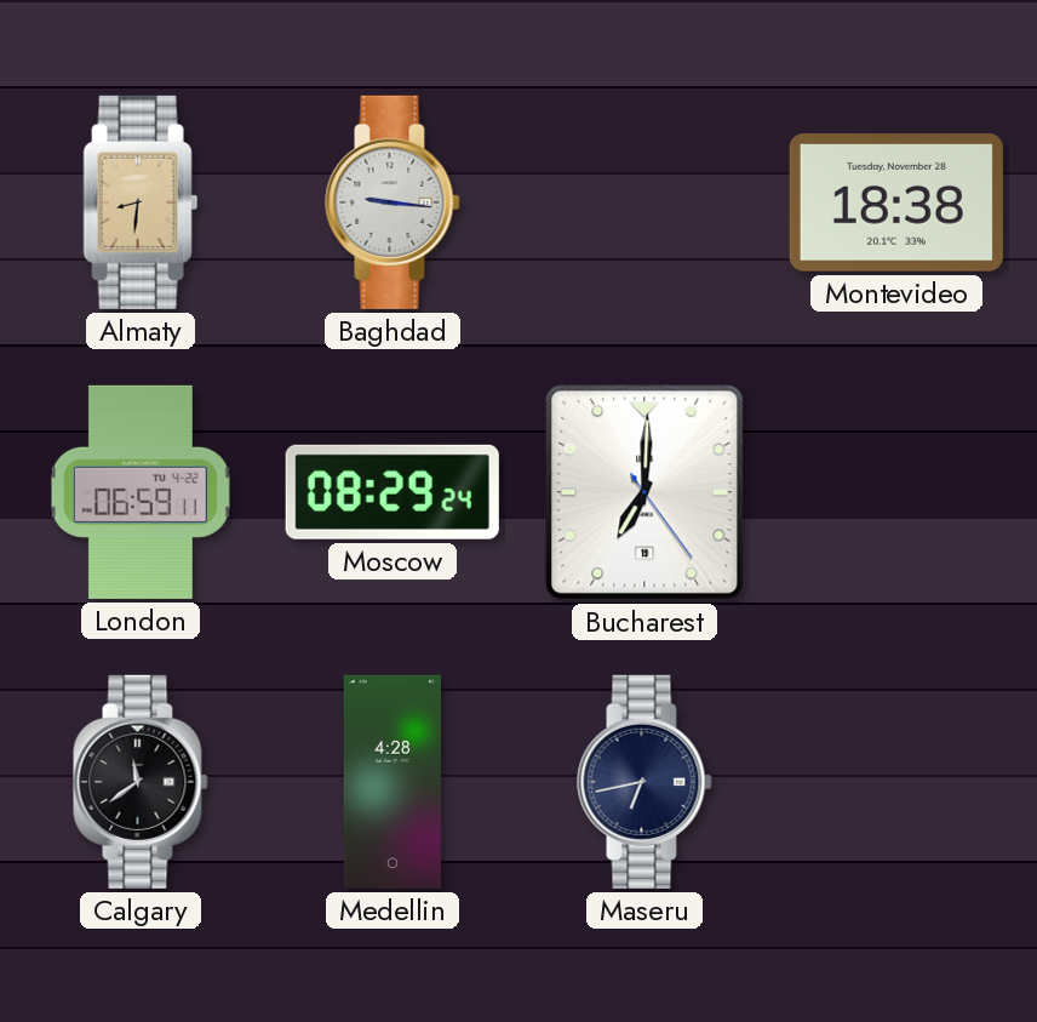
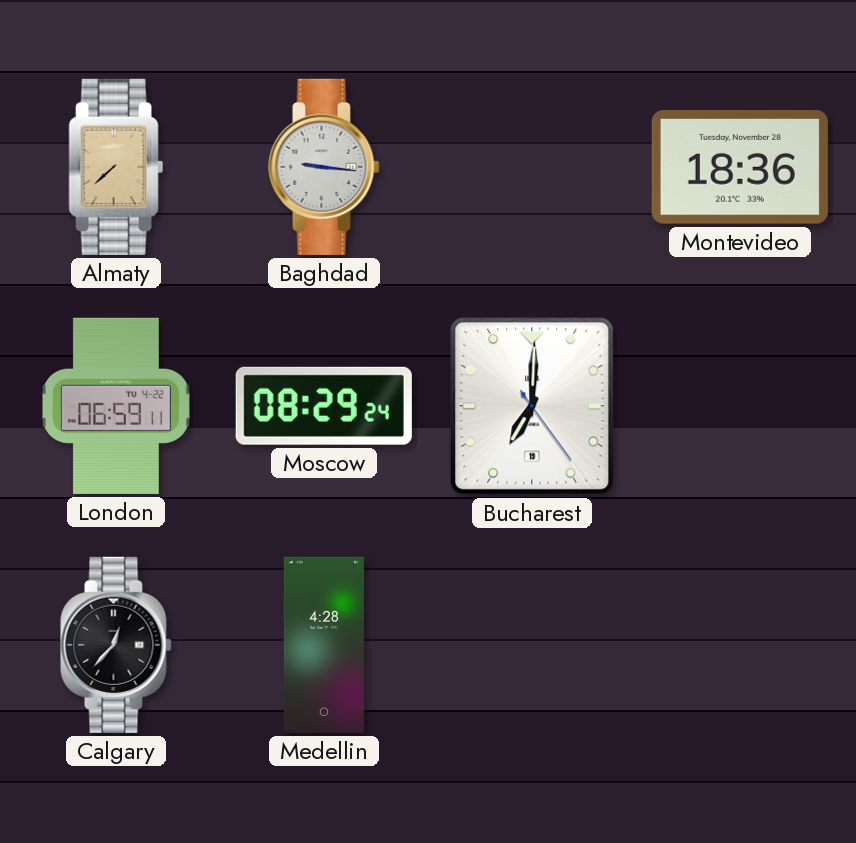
Almaty: 8:31 -> 7:38
Montevideo: 18:38 -> 18:36
Calgary: 11:39 -> 12:37
Maseru: 6:43 -> none
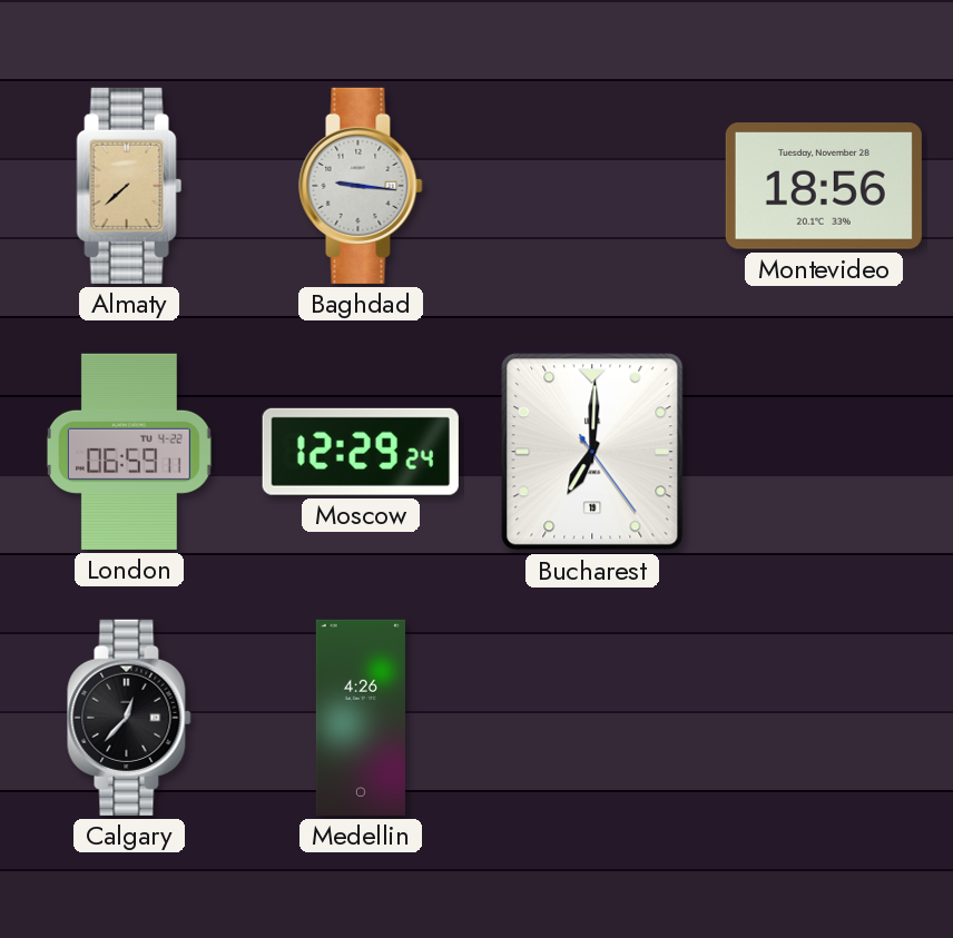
Montevideo: 18:36 -> 18:56
Moscow: 08:29 -> 12:29
Medellin: 4:28 -> 4:26
